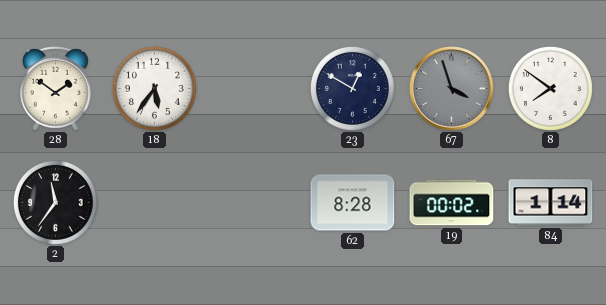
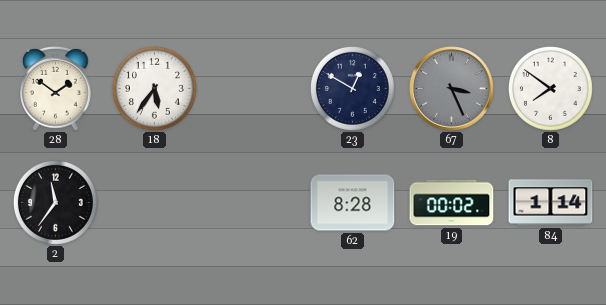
67: 3:57 -> 3:26
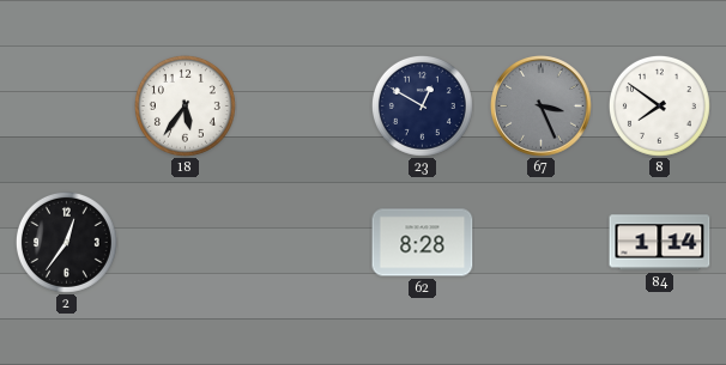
28: 1:51 -> none
2: 11:36 -> 12:36
19: 00:02 -> none
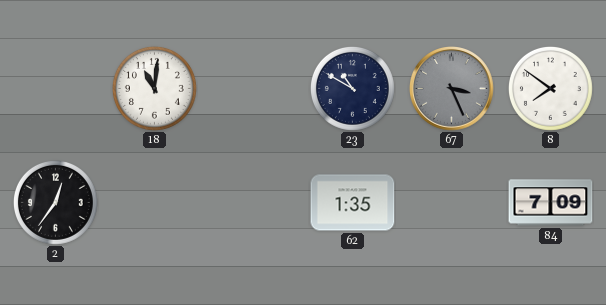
18: 5:36 -> 11:01
23: 12:50 -> 10:50
62: 8:28 -> 1:35
84: 1:14 -> 7:09
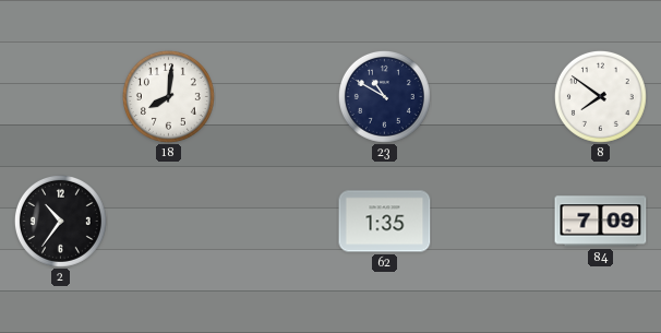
18: 11:01 -> 8:01
67: 3:26 -> none
2: 12:36 -> 10:36
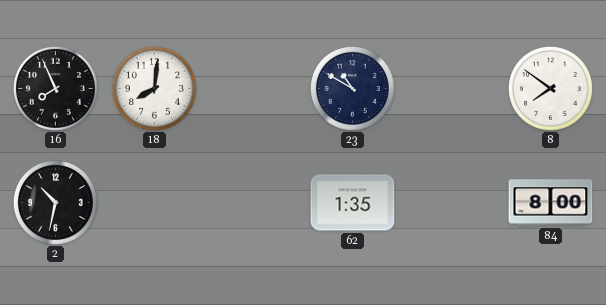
16: none -> 7:56
2: 10:36 -> 10:32
84: 7:09 -> 8:00
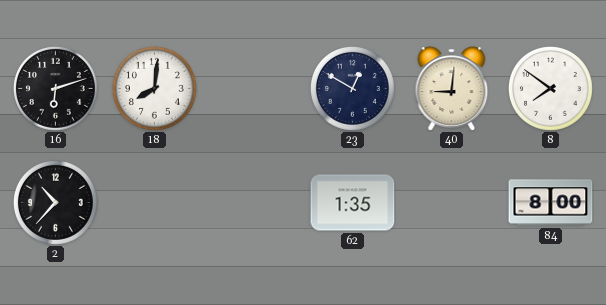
16: 7:56 -> 6:12
23: 10:50 -> 12:50
40: none -> 9:01
2: 10:32 -> 10:37
